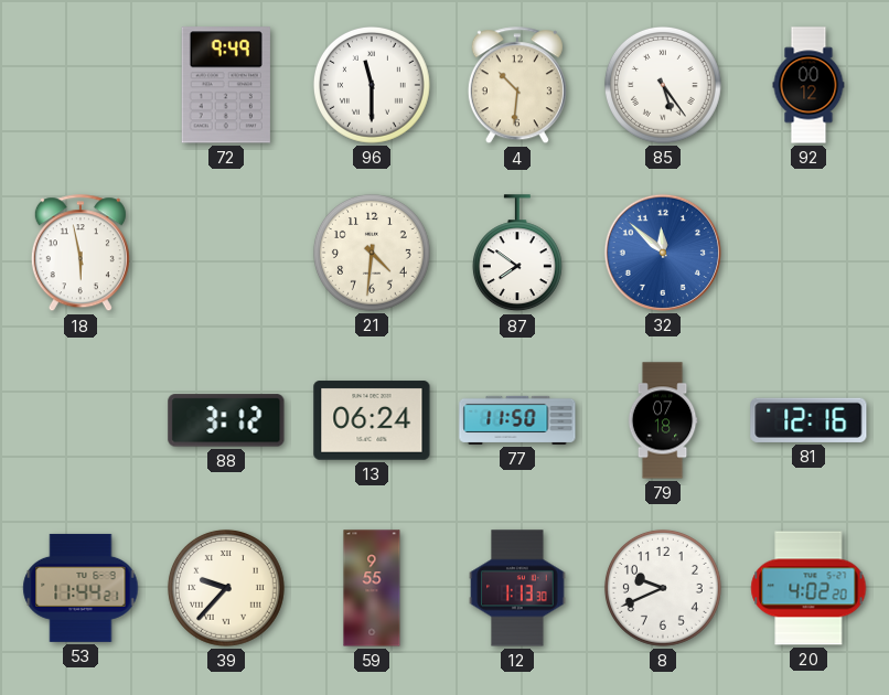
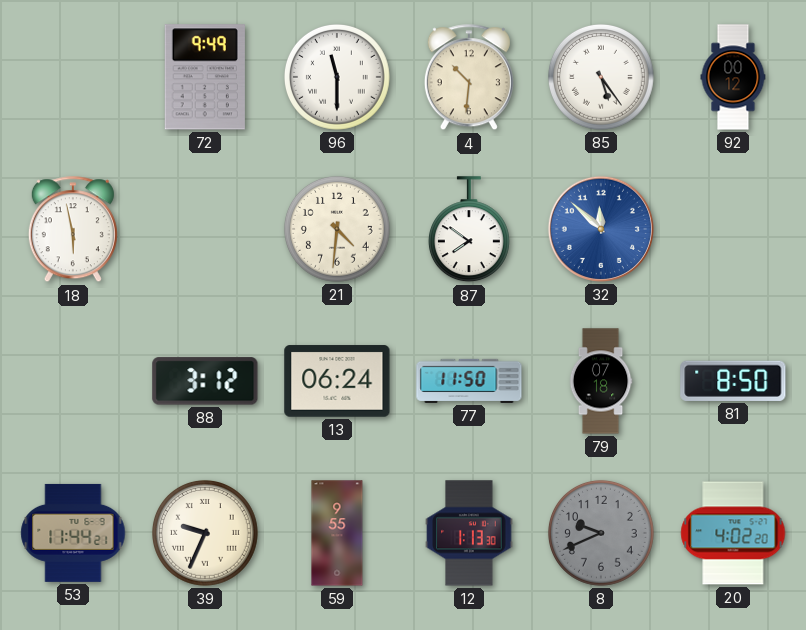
81: 12:16 -> 8:50
39: 9:37 -> 9:34
8 dial: white -> grey
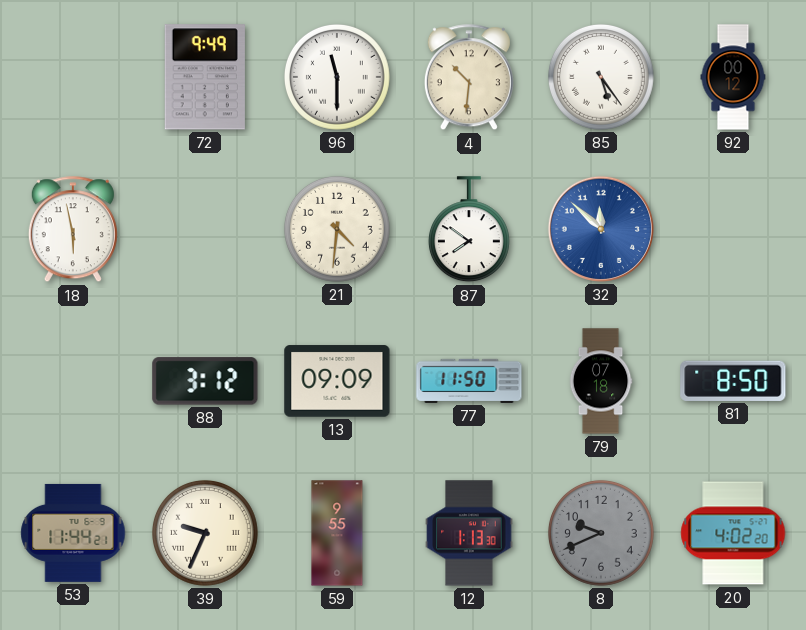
13: 06:24 -> 09:09
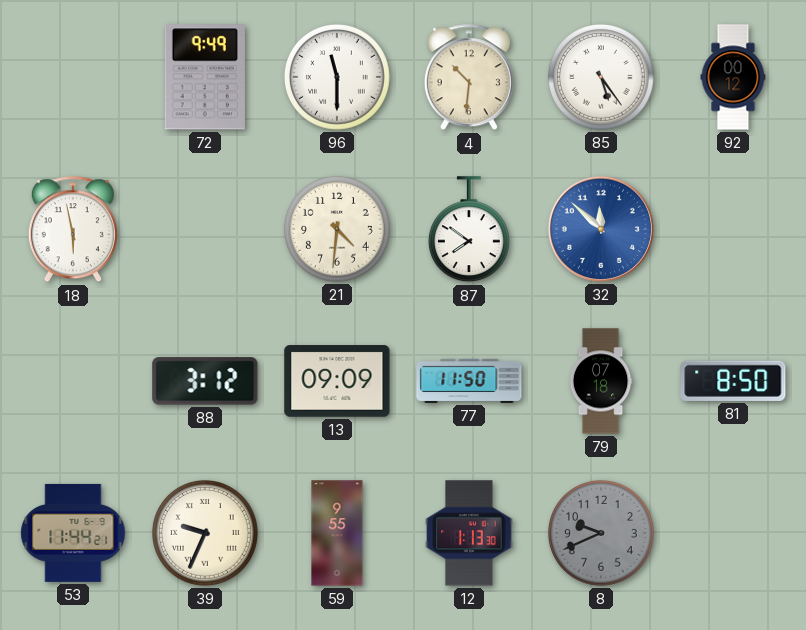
20: 4:02 -> none
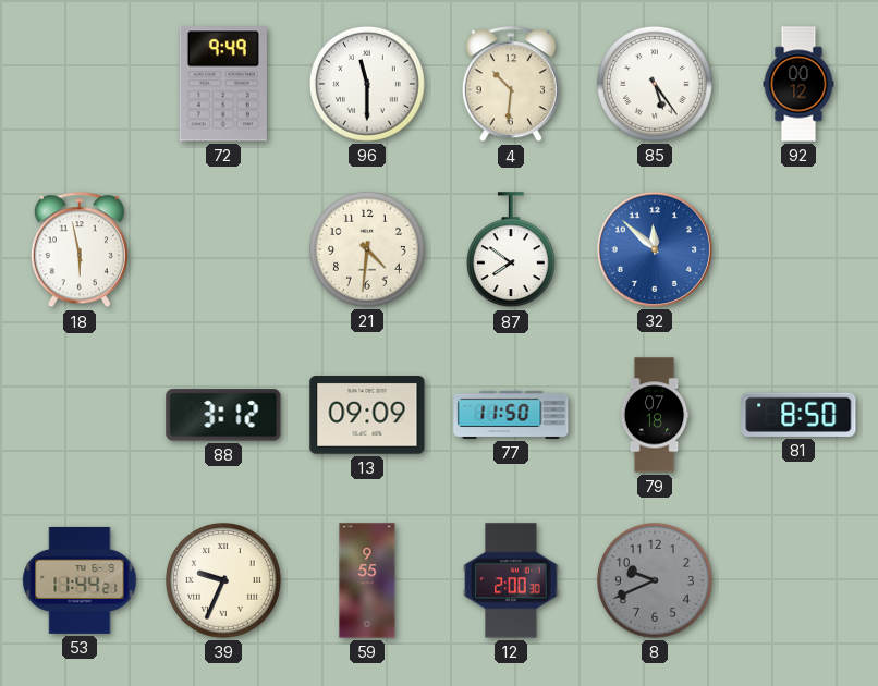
12: 1:13 -> 2:00
